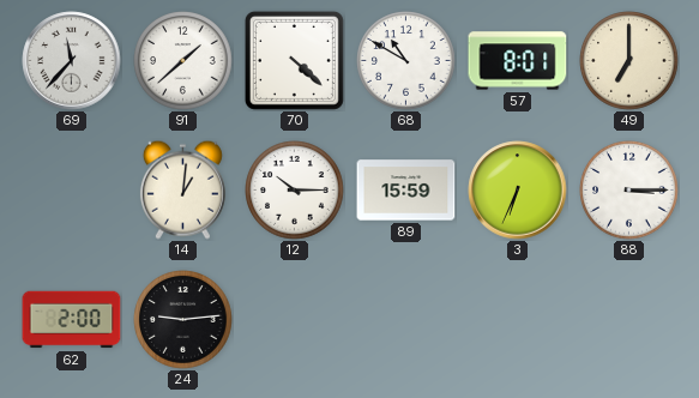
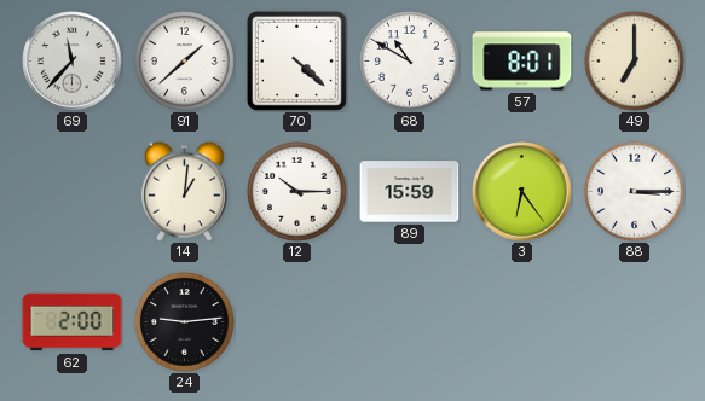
3: 6:34 -> 6:24
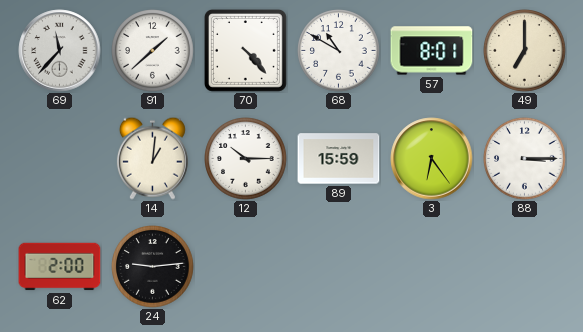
70: 4:22 -> 4:23
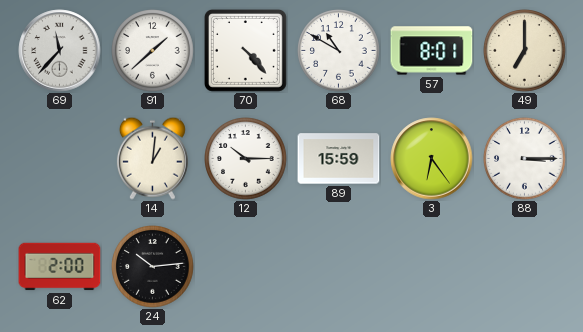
24: 9:14 -> 10:14
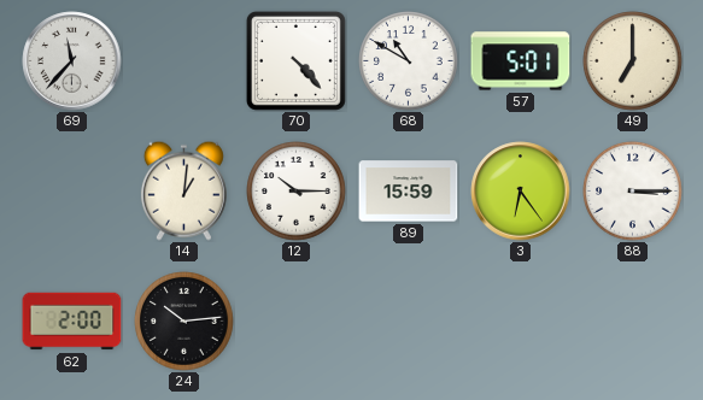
91: 1:38 -> none
57: 8:01 -> 5:01
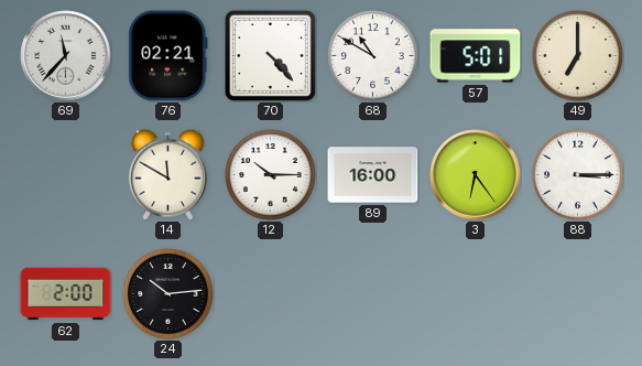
76: none -> 02:21
14: 1:01 -> 11:50
89: 15:59 -> 16:00
